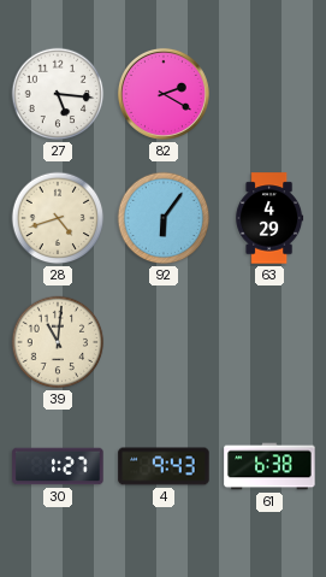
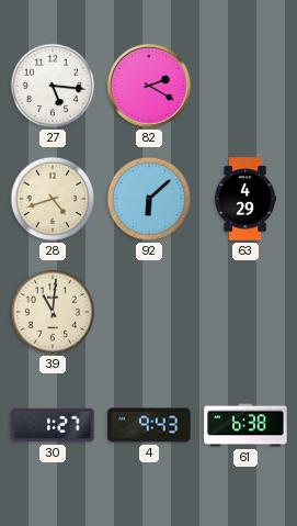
92: 6:06 -> 6:08
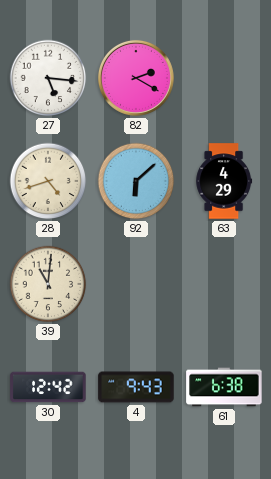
30: 1:27 -> 12:42
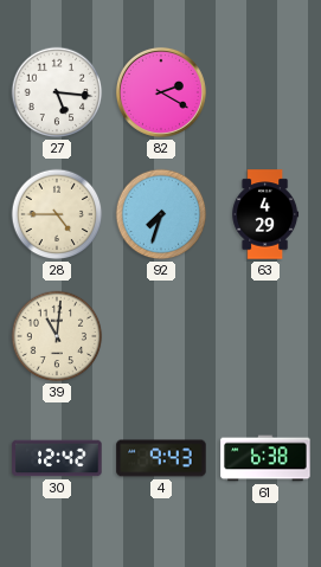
28: 4:42 -> 4:45
92: 6:08 -> 7:33
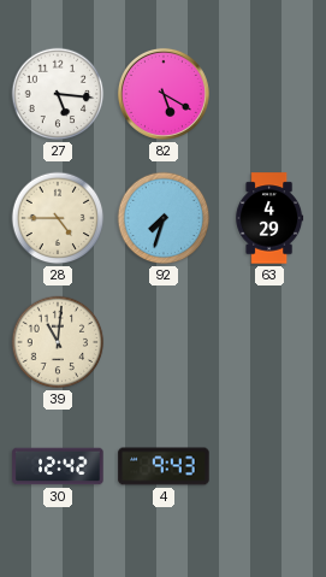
82: 2:20 -> 5:20
61: 6:38 -> none
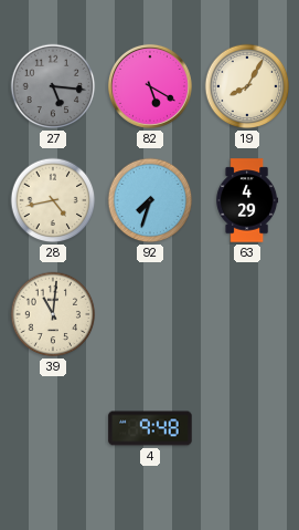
27 dial: white -> grey
19: none -> 8:05
28: 4:45 -> 4:43
30: 12:42 -> none
4: 9:43 -> 9:48
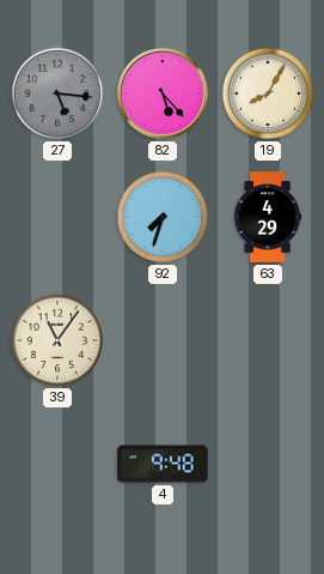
82: 5:20 -> 5:23
28: 4:43 -> none
39: 11:01 -> 11:06
